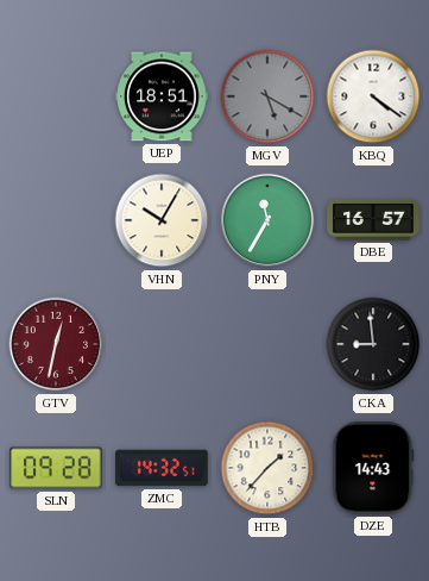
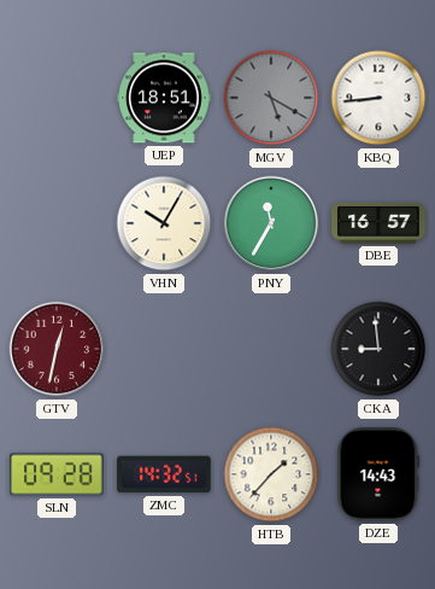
KBQ: 4:21 -> 8:44
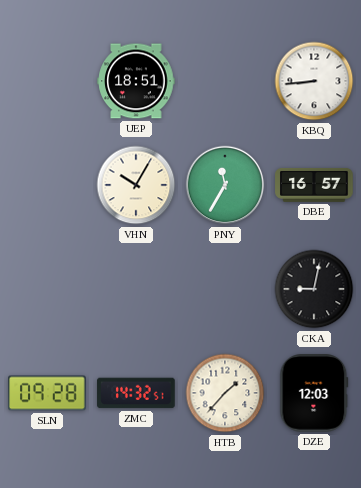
MGV: 5:20 -> none
GTV: 12:32 -> none
CKA: 8:59 -> 9:02
DZE: 14:43 -> 12:03
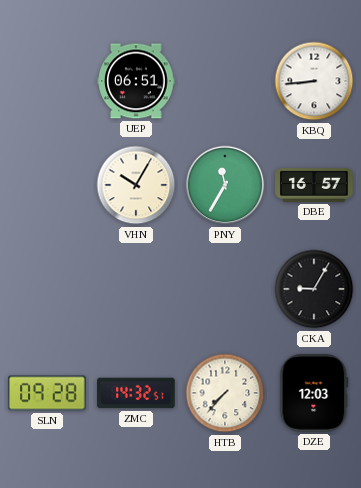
UEP: 18:51 -> 06:51
CKA: 9:02 -> 9:05
HTB: 1:37 -> 7:37
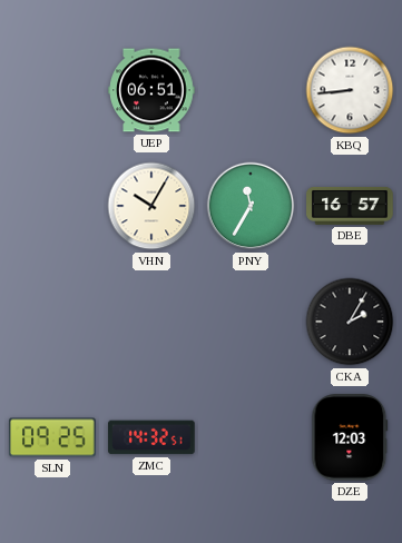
CKA: 9:05 -> 2:05
SLN: 09:28 -> 09:25
HTB: 7:37 -> none
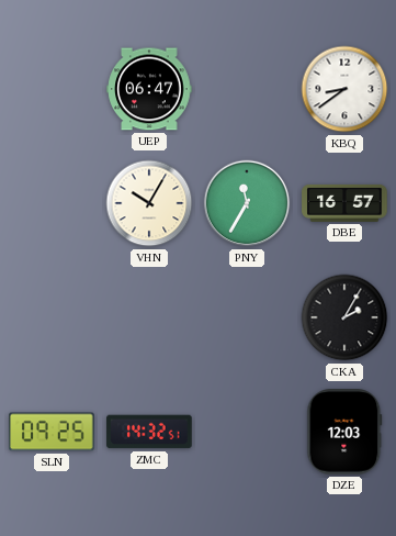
UEP: 06:51 -> 06:47
KBQ: 8:44 -> 8:39
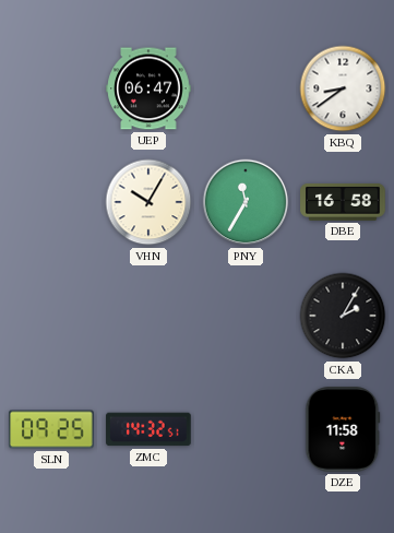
DBE: 16:57 -> 16:58
DZE: 12:03 -> 11:58
